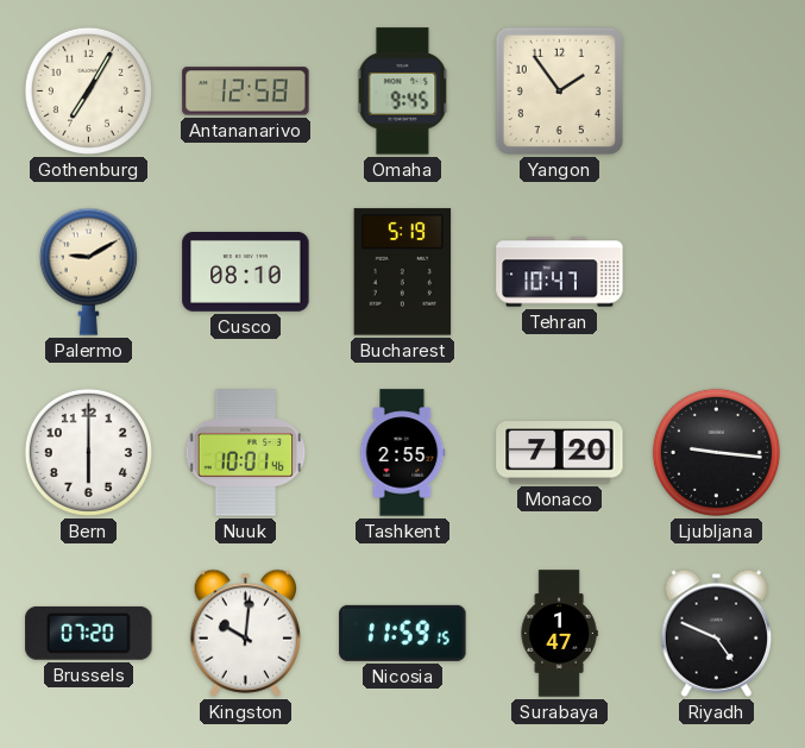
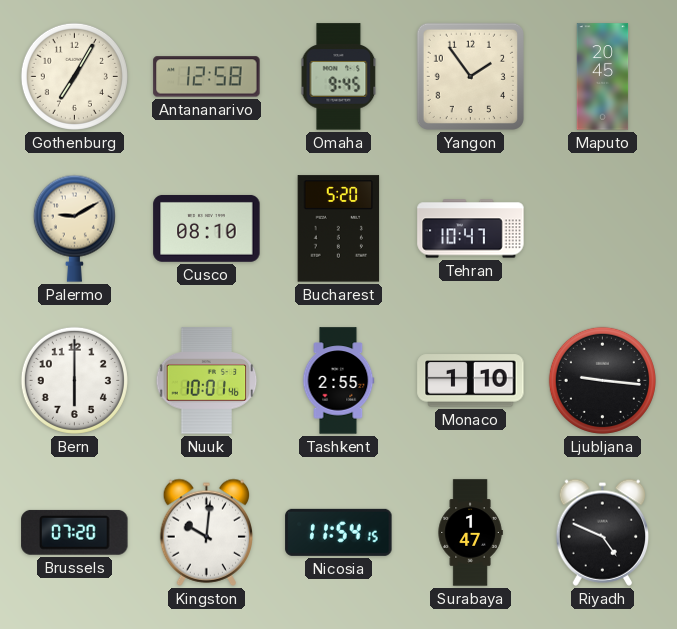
Maputo: none -> 20:45
Bucharest: 5:19 -> 5:20
Monaco: 7:20 -> 1:10
Nicosia: 11:59 -> 11:54
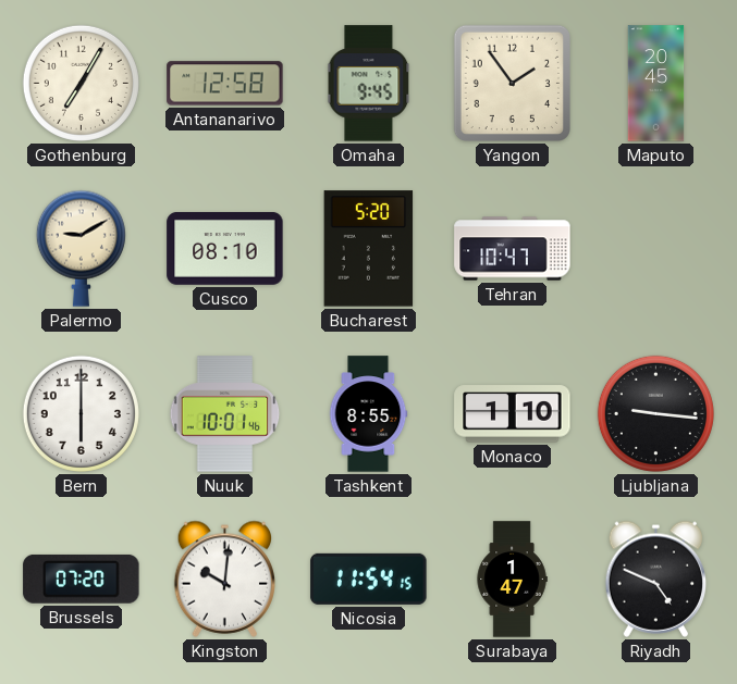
Tashkent: 2:55 -> 8:55
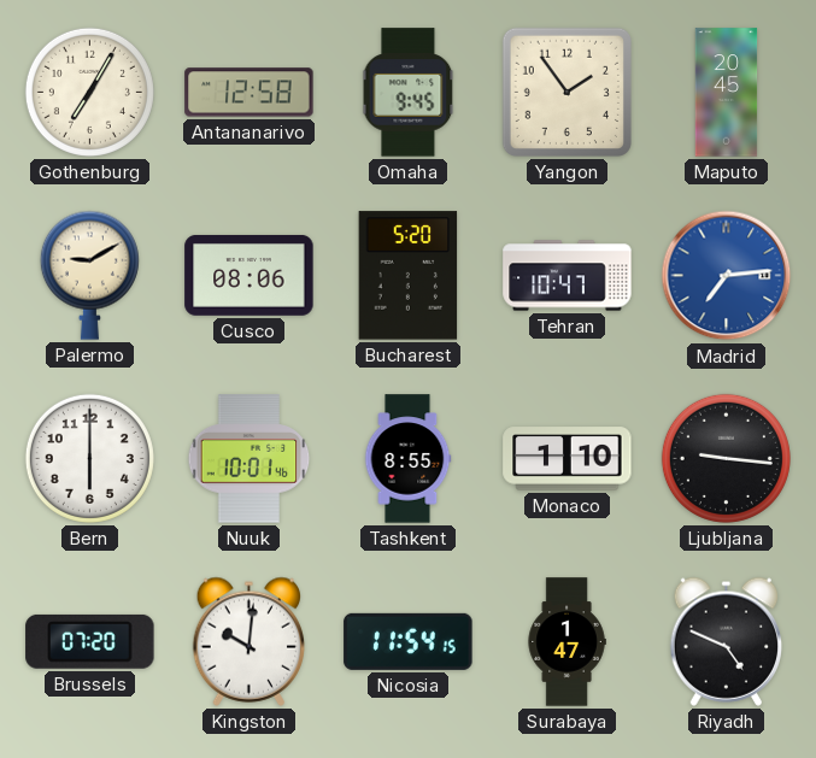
Cusco: 08:10 -> 08:06
Madrid: none -> 7:14
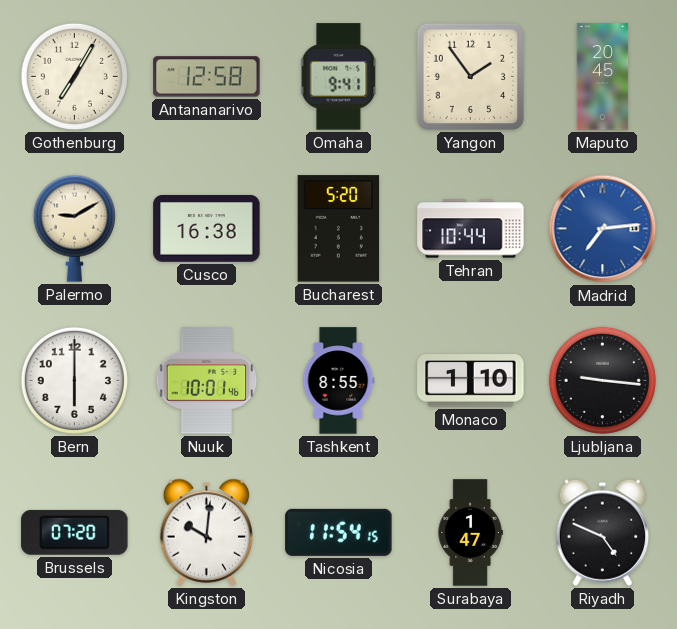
Omaha: 9:45 -> 9:41
Cusco: 08:06 -> 16:38
Tehran: 10:47 -> 10:44
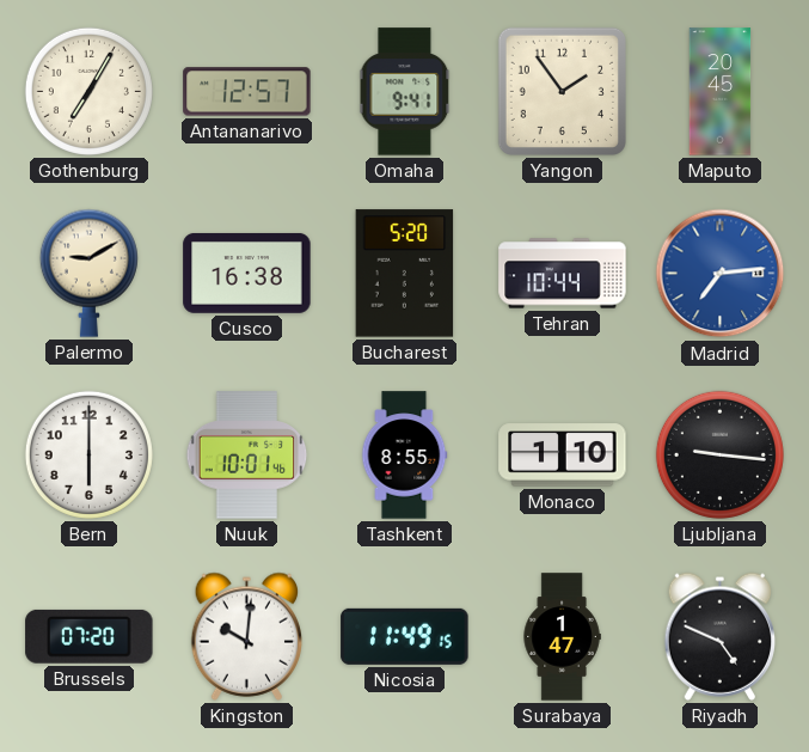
Antananarivo: 12:58 -> 12:57
Nicosia: 11:54 -> 11:49
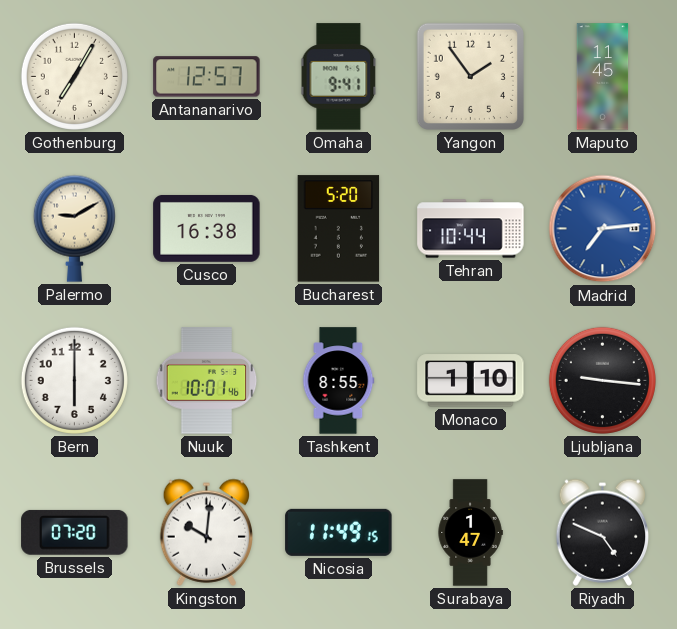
Maputo: 20:45 -> 11:45
